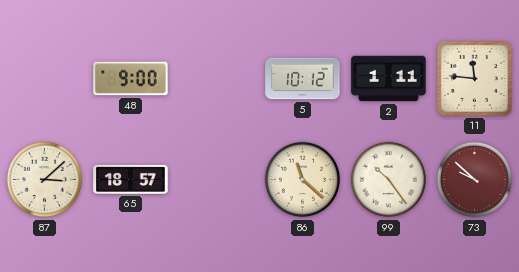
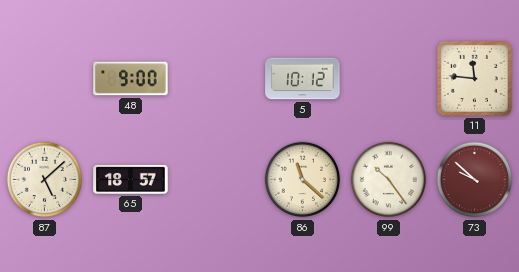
2: 1:11 -> none
87: 3:08 -> 5:08
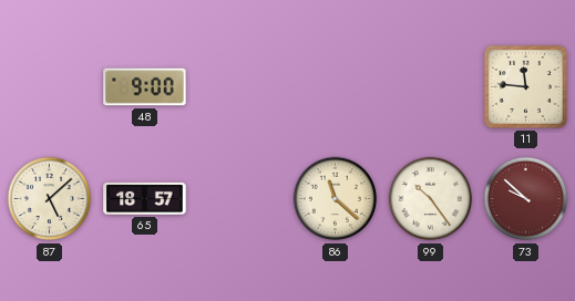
5: 10:12 -> none
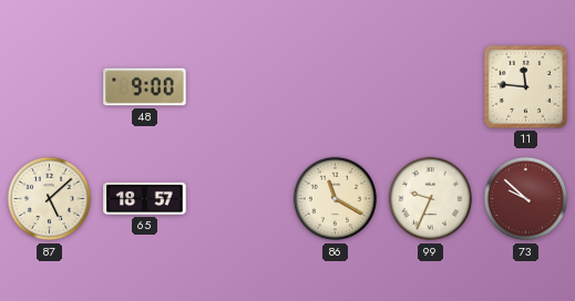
86: 11:22 -> 11:20
99: 10:24 -> 9:34
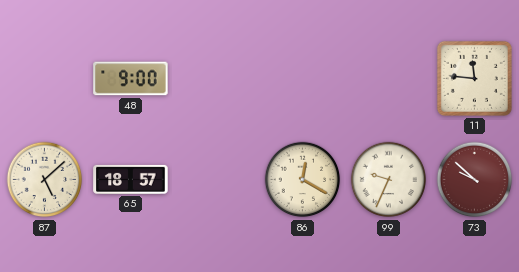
86: 11:20 -> 12:20
